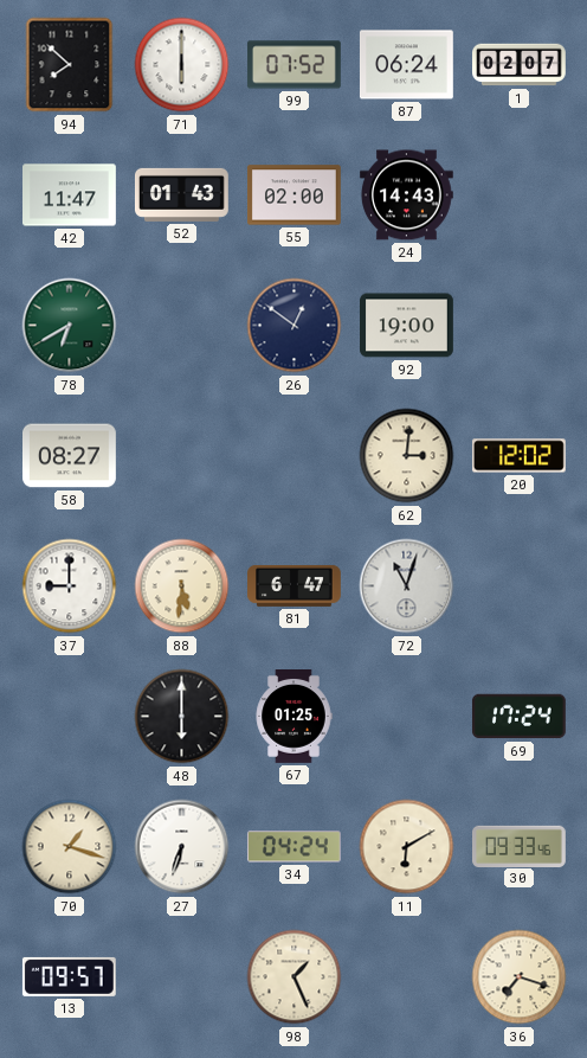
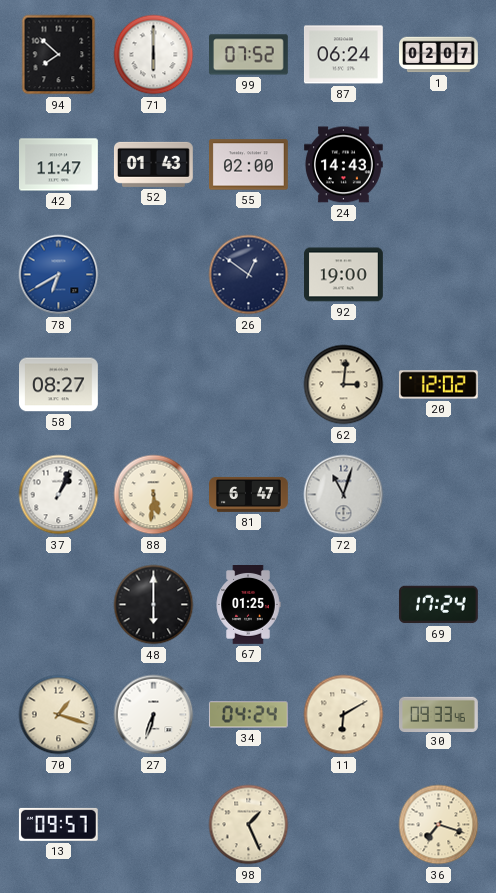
78 dial: green -> blue
37: 9:00 -> 1:04
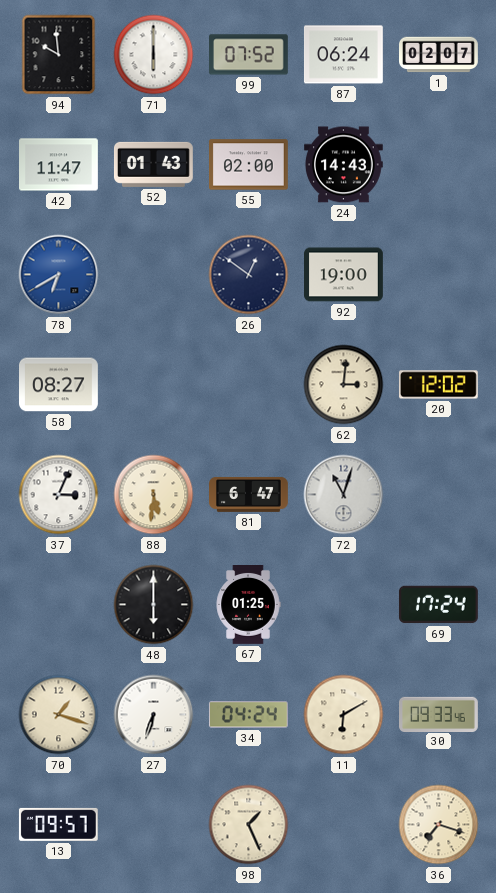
94: 7:52 -> 9:59
37: 1:04 -> 3:04
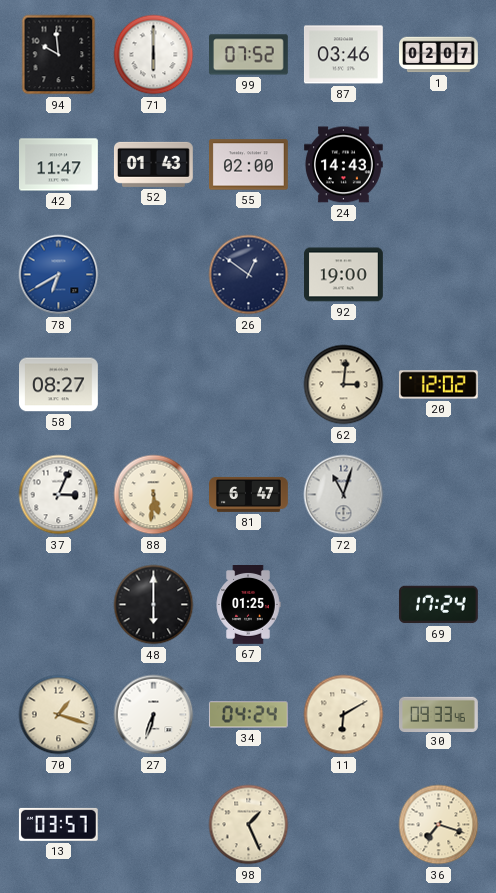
87: 06:24 -> 03:46
13: 09:57 -> 03:57
